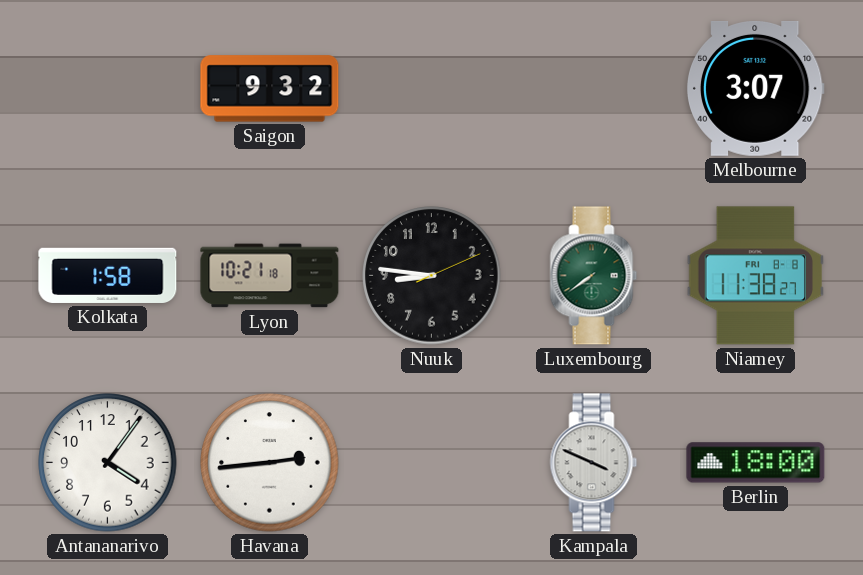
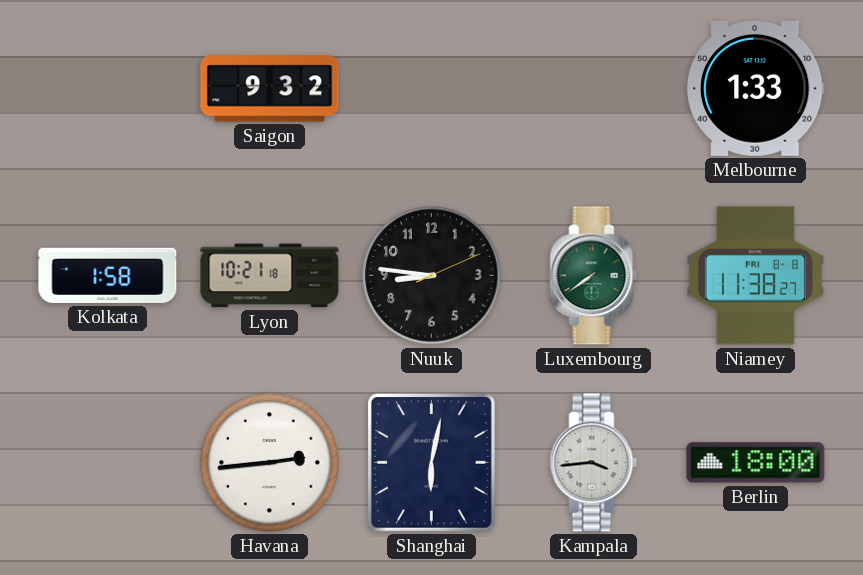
Melbourne: 3:07 -> 1:33
Antananarivo: 4:06 -> none
Shanghai: none -> 6:02
Kampala: 3:49 -> 3:44
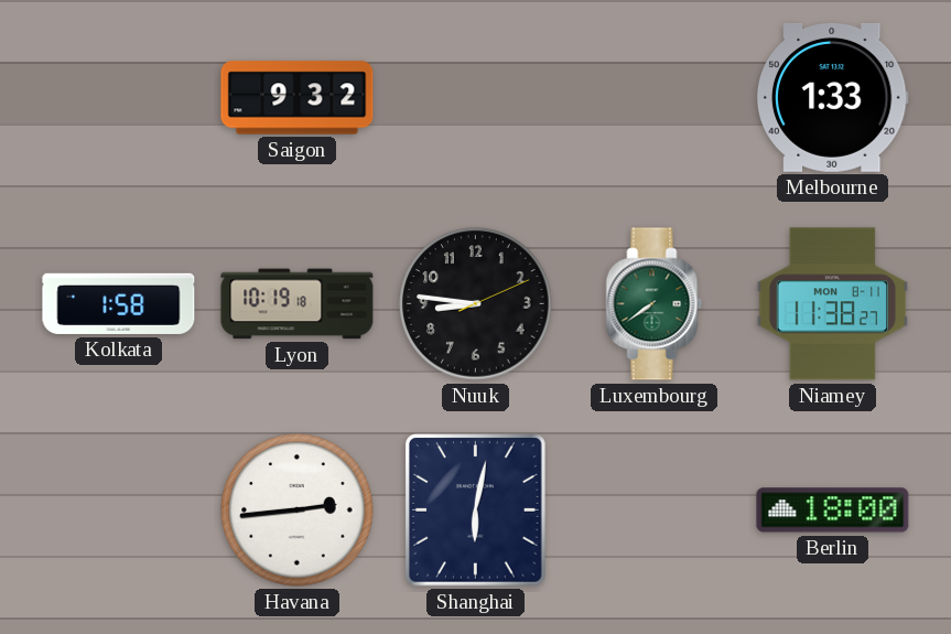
Lyon: 10:21 -> 10:19
Niamey date: FRI 8-8 -> MON 8-11
Kampala: 3:44 -> none
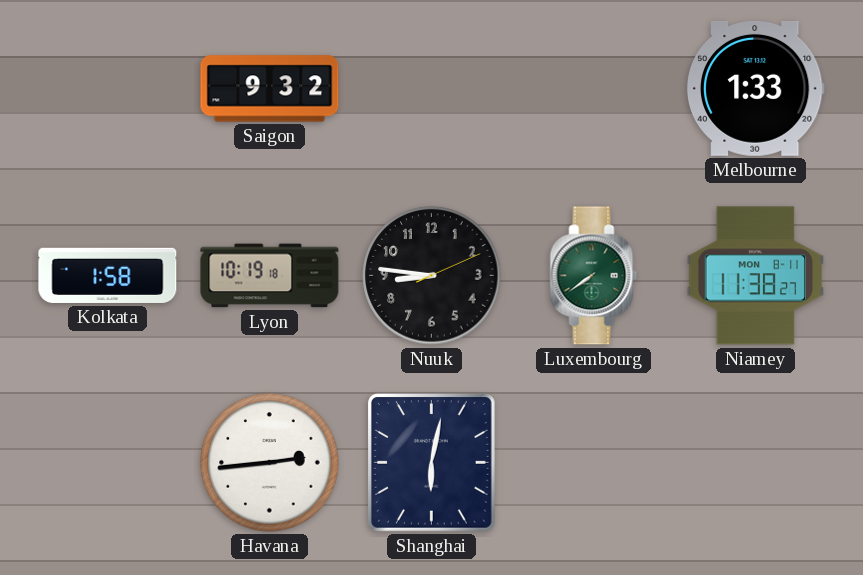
Berlin: 18:00 -> none
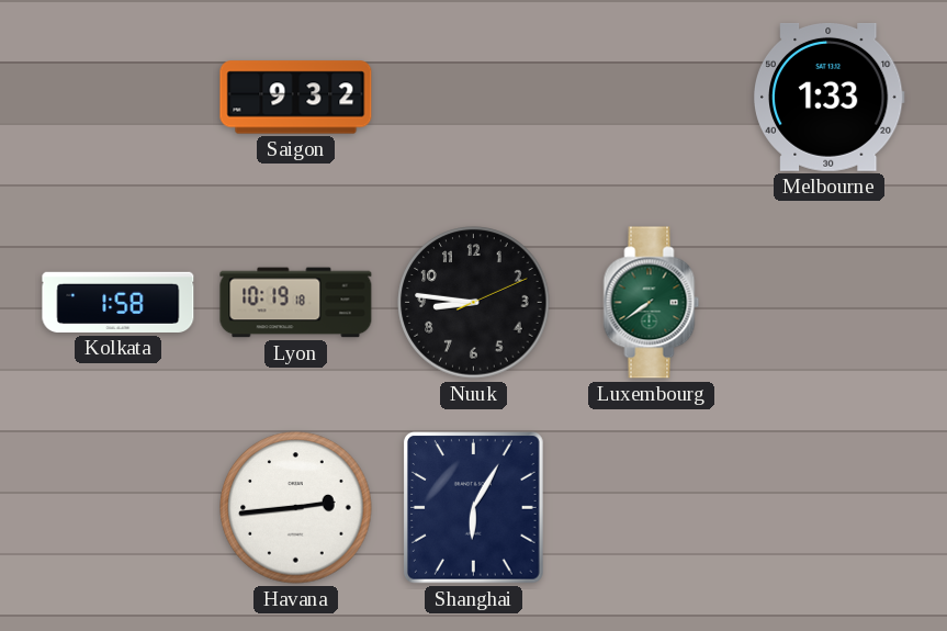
Niamey: 11:38 -> none
Shanghai: 6:02 -> 6:05
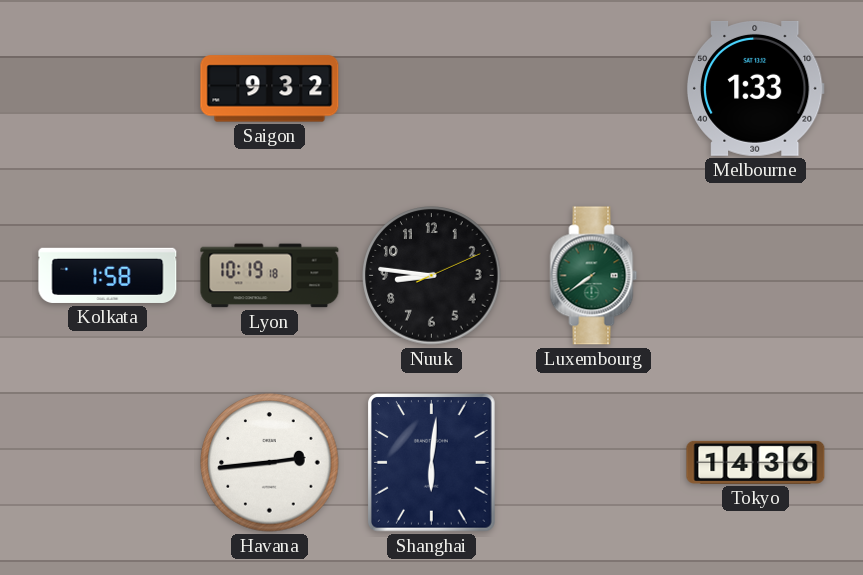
Shanghai: 6:05 -> 6:01
Tokyo: none -> 14:36
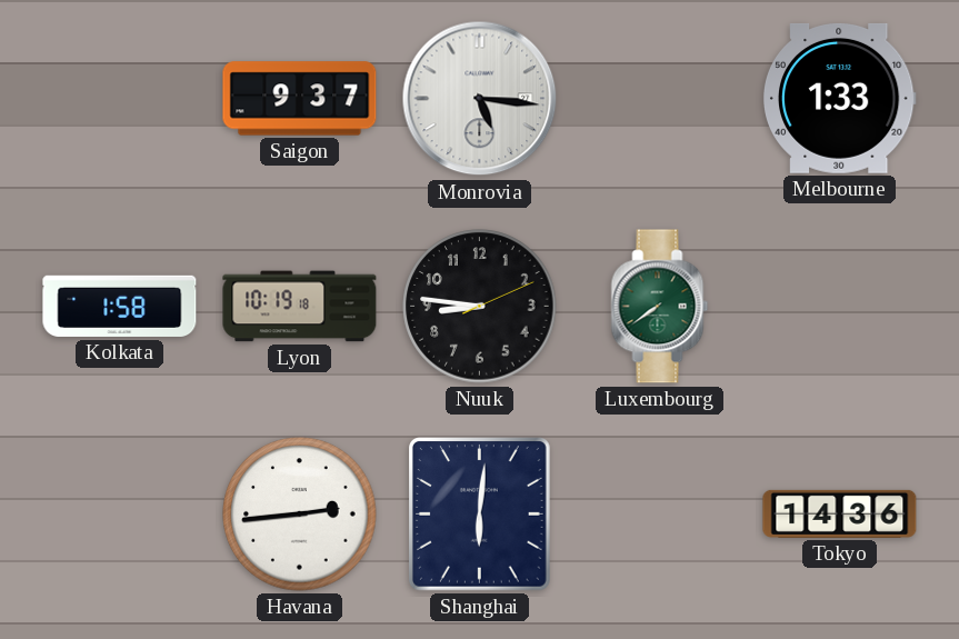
Saigon: 9:32 -> 9:37
Monrovia: none -> 5:16
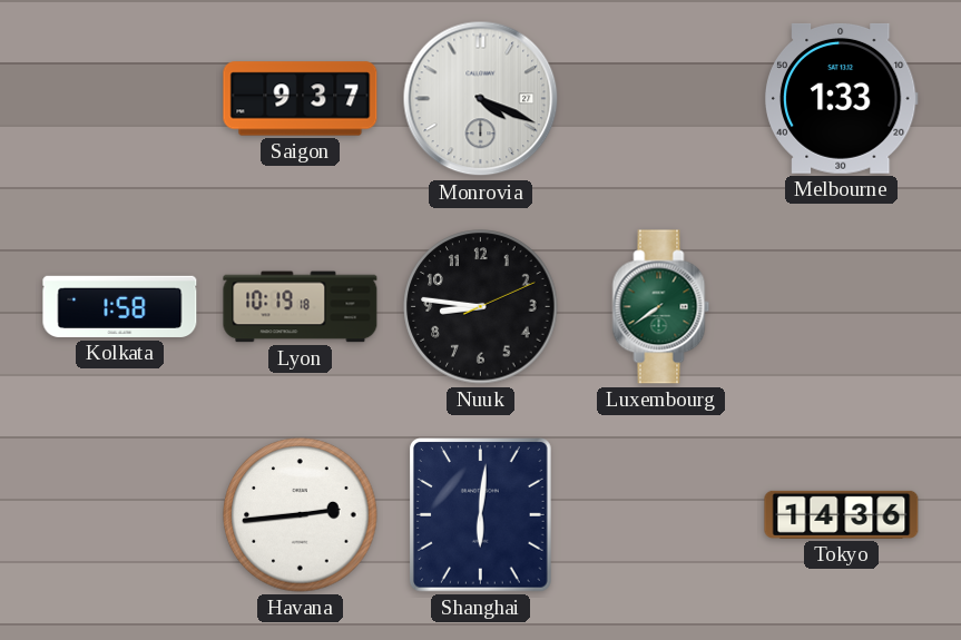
Monrovia: 5:16 -> 4:19
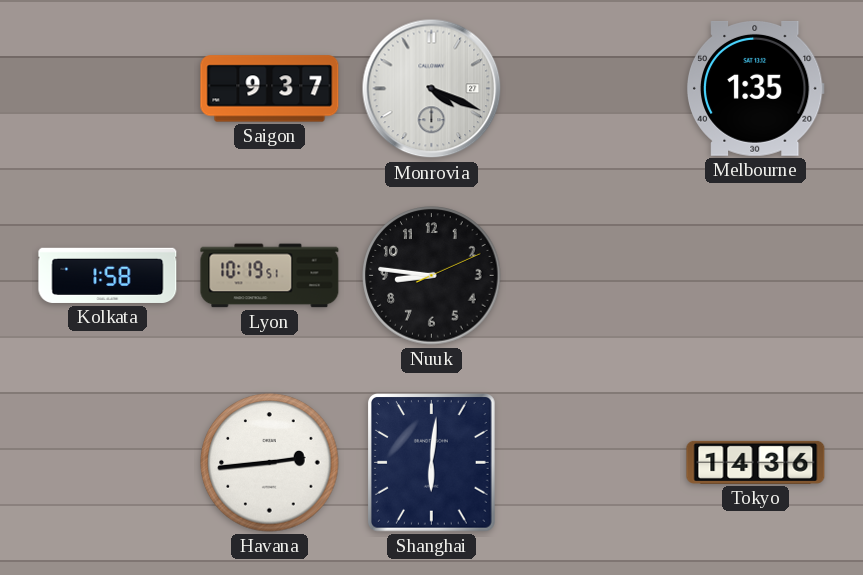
Melbourne: 1:33 -> 1:35
Lyon: 10:19:18 -> 10:19:51
Luxembourg: 7:39 -> none
